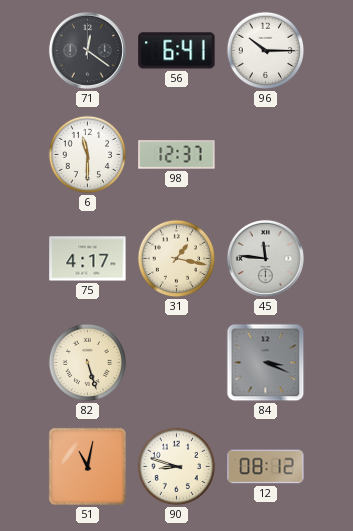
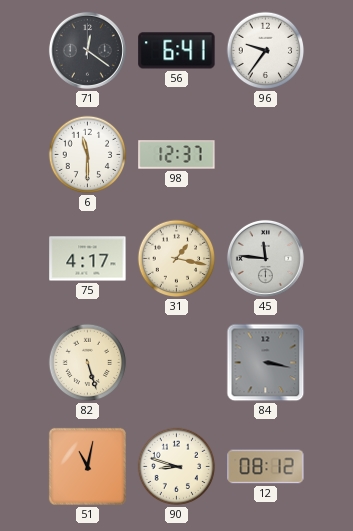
96: 10:15 -> 9:36
84: 3:19 -> 3:17
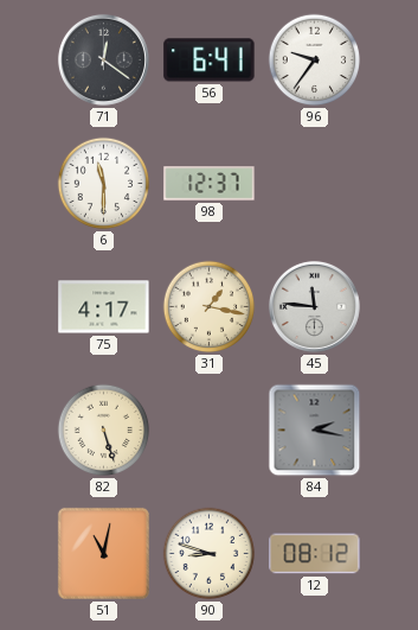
84: 3:17 -> 2:17
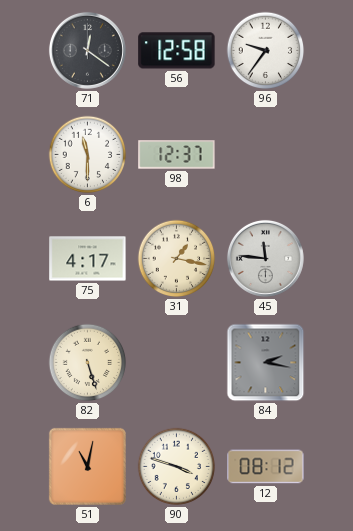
56: 6:41 -> 12:58
90: 8:48 -> 3:48
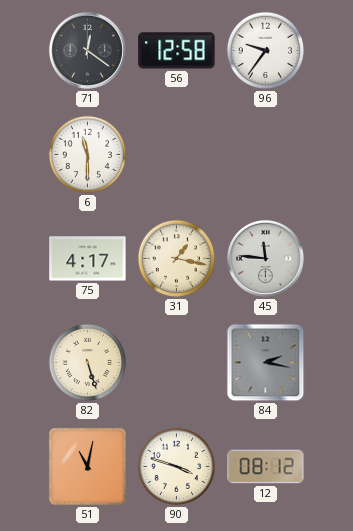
98: 12:37 -> none
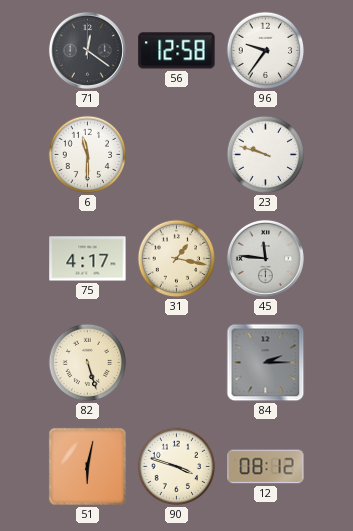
23: none -> 9:48
84: 2:17 -> 2:15
51: 11:02 -> 6:02
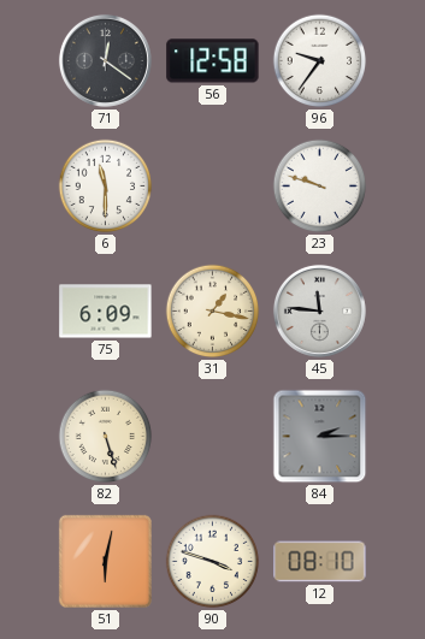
75: 4:17 -> 6:09
12: 08:12 -> 08:10
